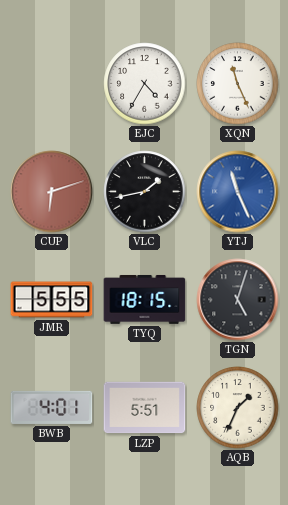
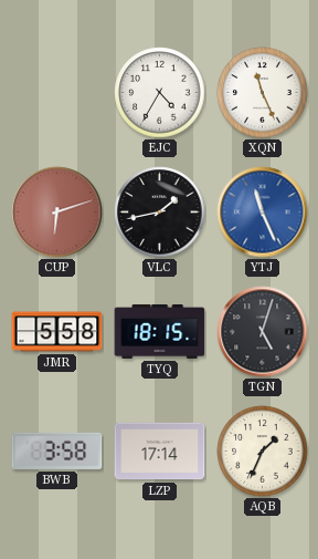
JMR: 5:55 -> 5:58
BWB: 4:01 -> 3:58
LZP: 5:51 -> 17:14
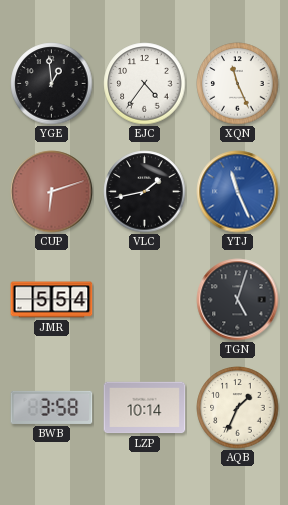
YGE: none -> 12:59
EJC: 4:35 -> 4:36
JMR: 5:58 -> 5:54
TYQ: 18:15 -> none
LZP: 17:14 -> 10:14
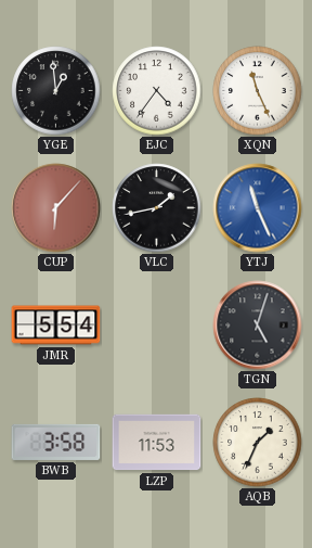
CUP: 6:12 -> 6:07
LZP: 10:14 -> 11:53
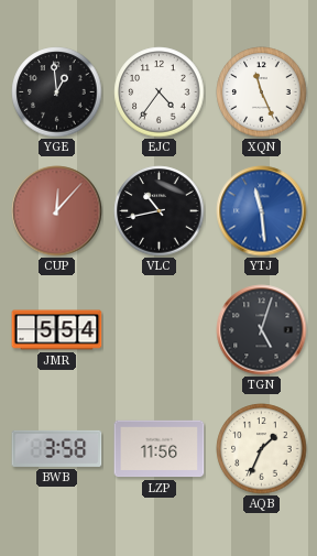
CUP: 6:07 -> 12:07
VLC: 1:43 -> 10:43
YTJ: 11:26 -> 11:29
LZP: 11:53 -> 11:56
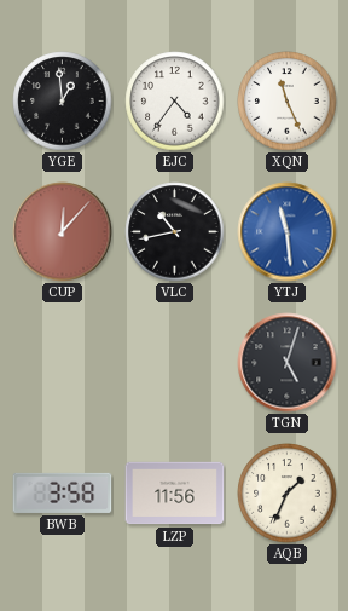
JMR: 5:54 -> none
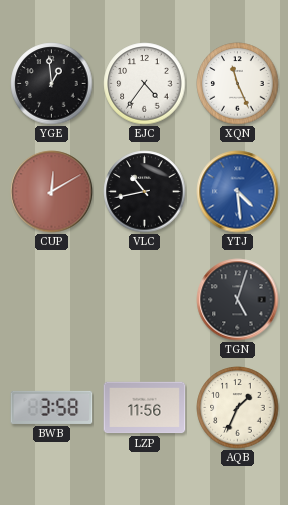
CUP: 12:07 -> 12:10
YTJ: 11:29 -> 4:29
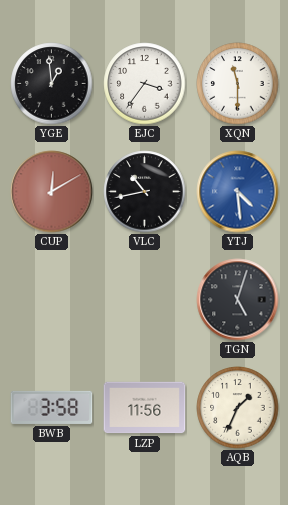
EJC: 4:36 -> 3:36
XQN: 11:26 -> 11:30
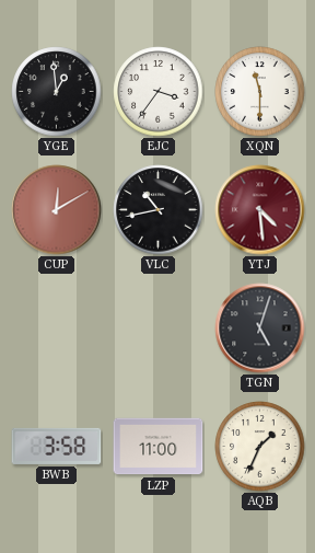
YTJ dial: blue -> burgundy
LZP: 11:56 -> 11:00
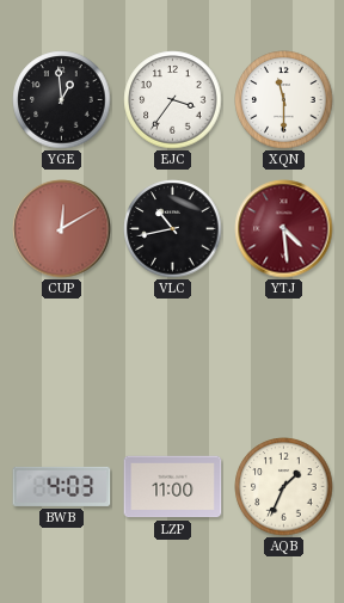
TGN: 5:03 -> none
BWB: 3:58 -> 4:03
